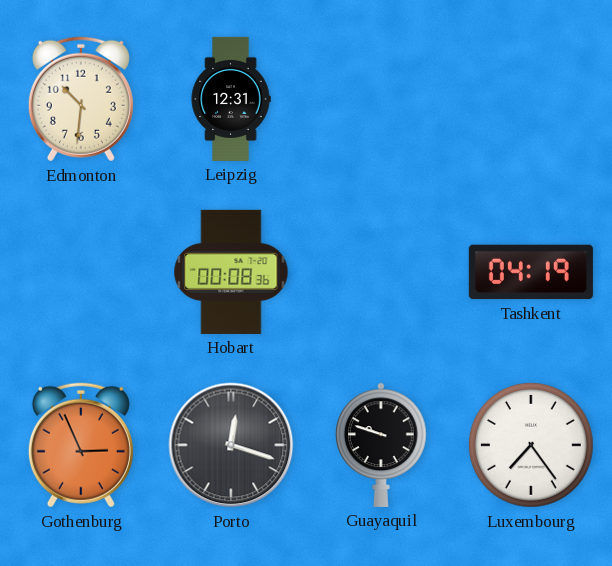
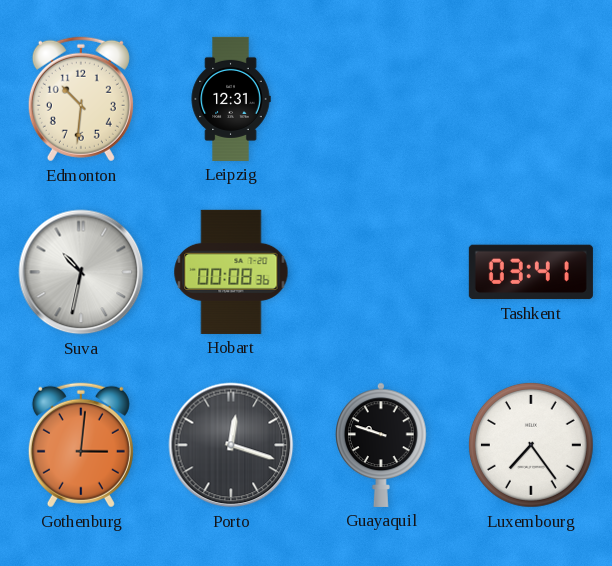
Suva: none -> 10:32
Tashkent: 04:19 -> 03:41
Gothenburg: 2:56 -> 3:01
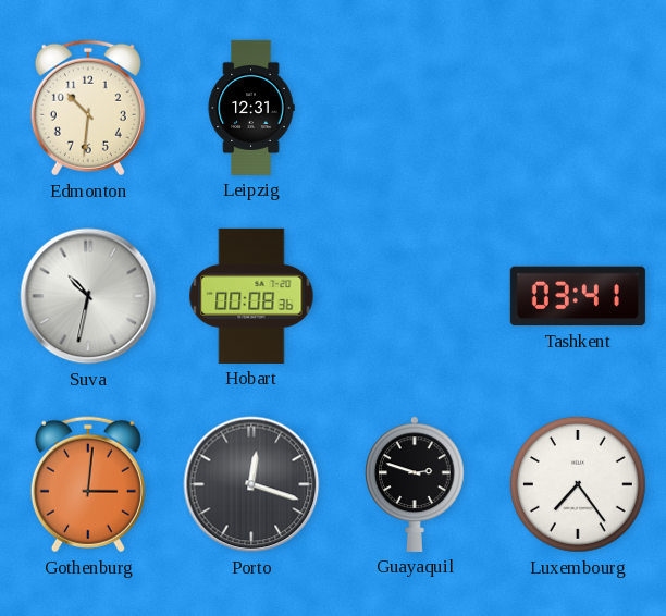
Guayaquil: 9:48 -> 2:48
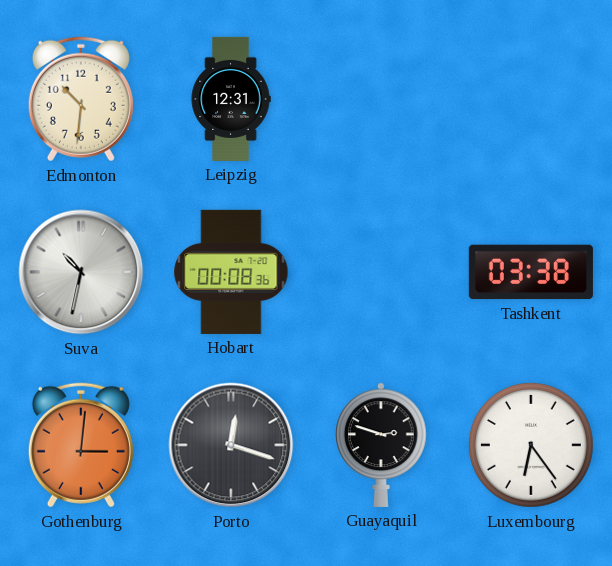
Tashkent: 03:41 -> 03:38
Luxembourg: 7:24 -> 6:24
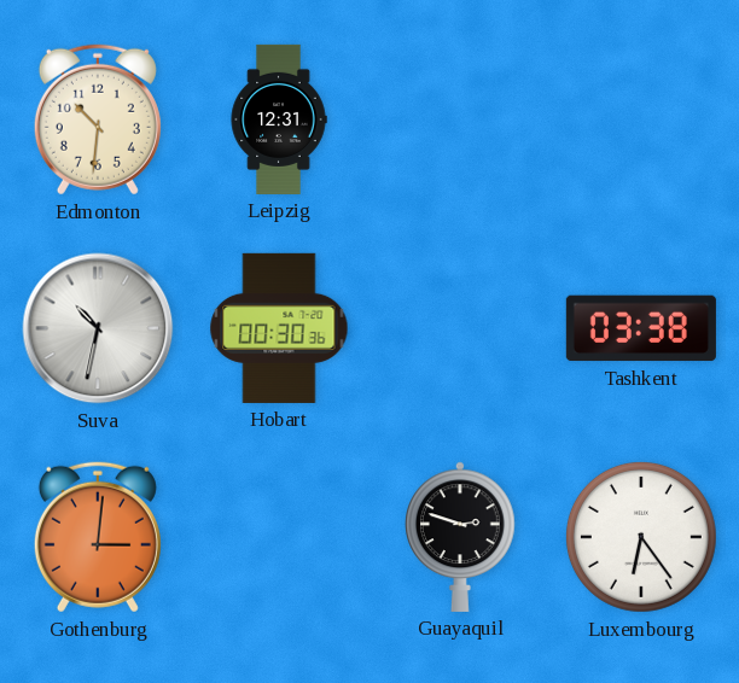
Hobart: 00:08 -> 00:30
Porto: 12:18 -> none
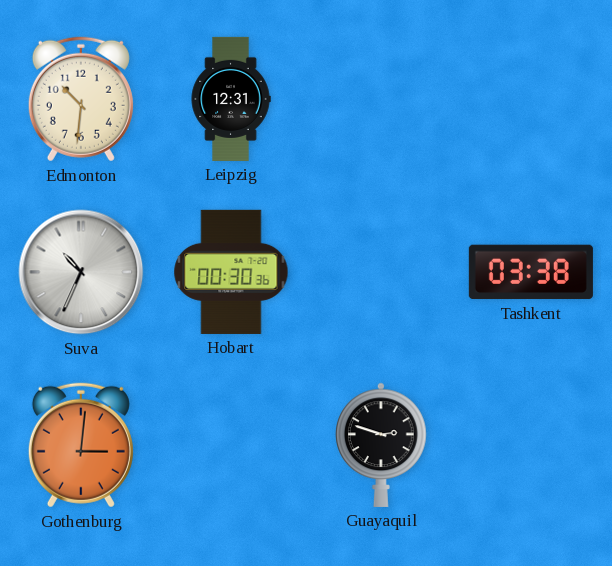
Suva: 10:32 -> 10:34
Luxembourg: 6:24 -> none
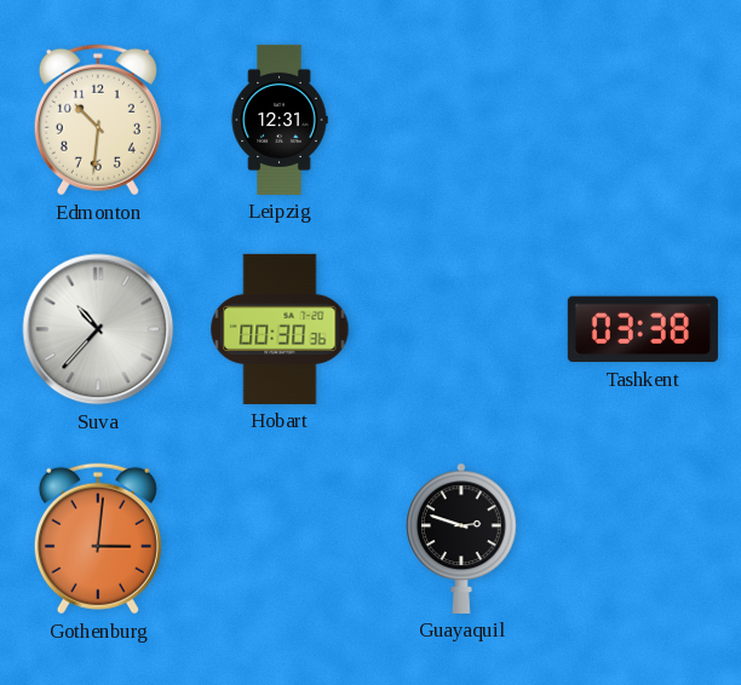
Suva: 10:34 -> 10:37
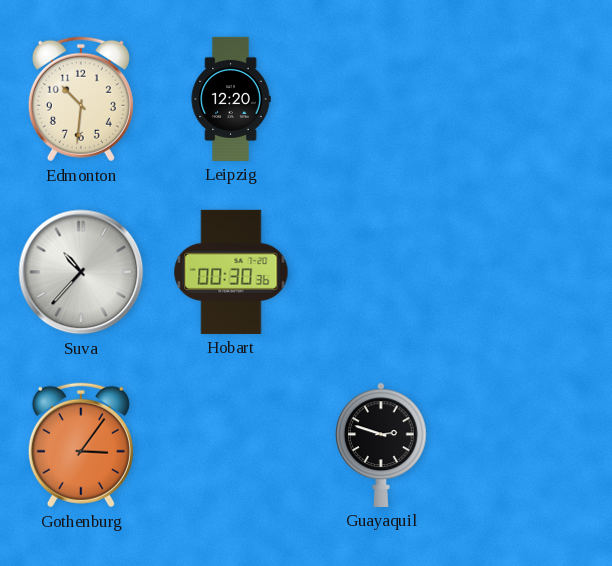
Leipzig: 12:31 -> 12:20
Tashkent: 03:38 -> none
Gothenburg: 3:01 -> 3:06
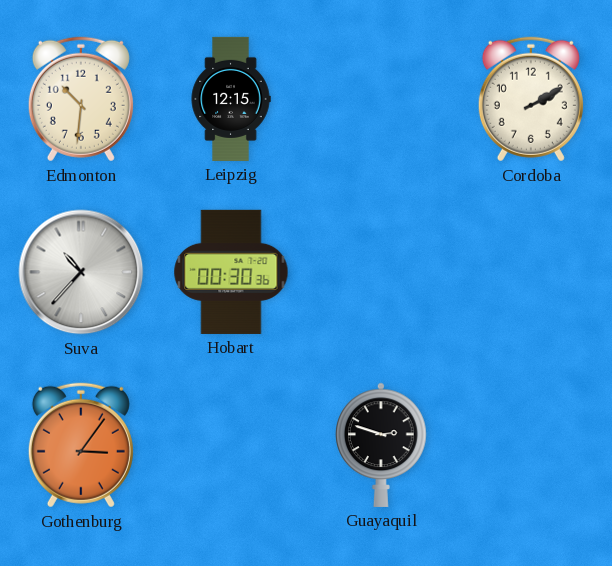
Leipzig: 12:20 -> 12:15
Cordoba: none -> 2:10
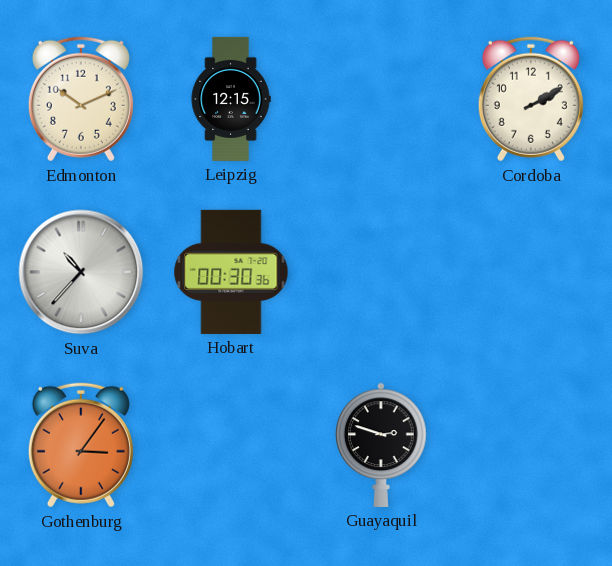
Edmonton: 10:31 -> 10:11
